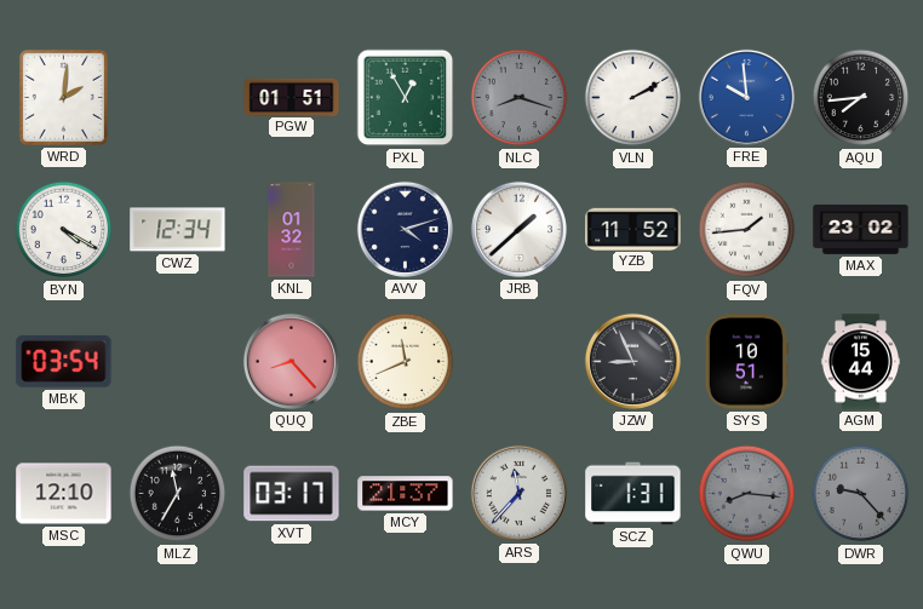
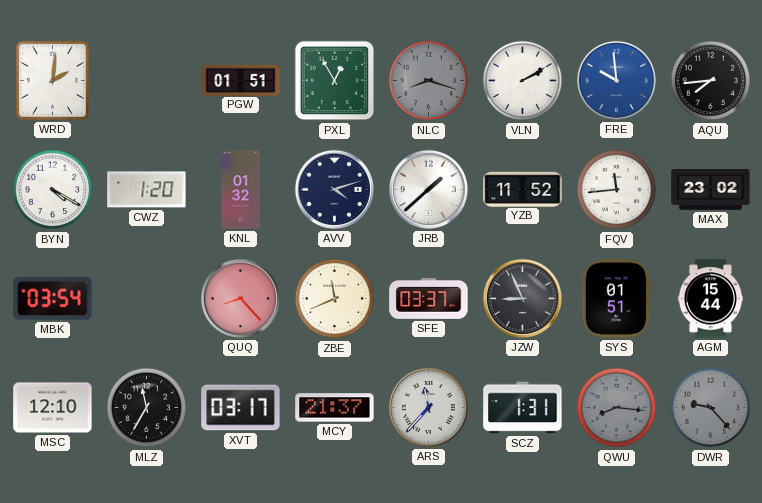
CWZ: 12:34 -> 1:20
FQV: 1:44 -> 11:44
SFE: none -> 03:37
SYS: 10:51 -> 01:51
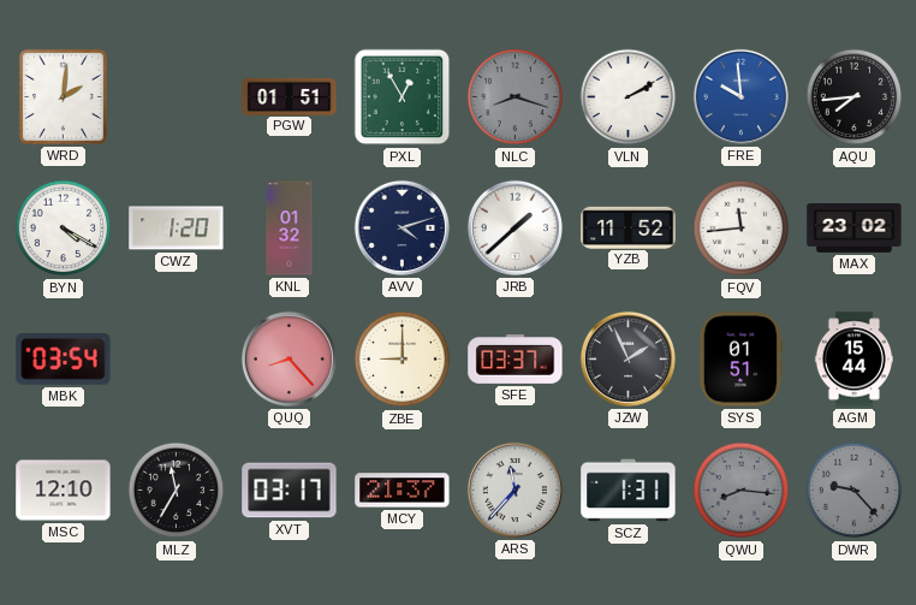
ZBE: 11:41 -> 9:00
JZW: 8:56 -> 1:56
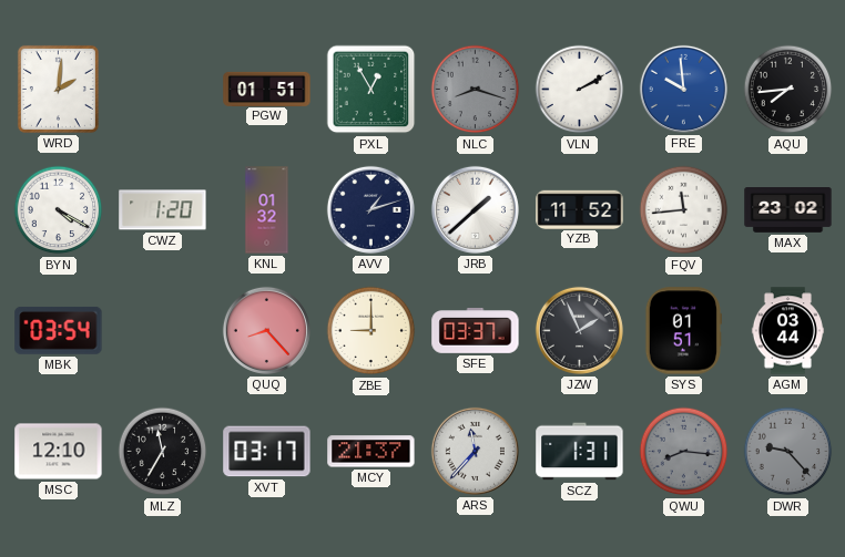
AVV: 4:12 -> 1:12
AGM: 15:44 -> 03:44
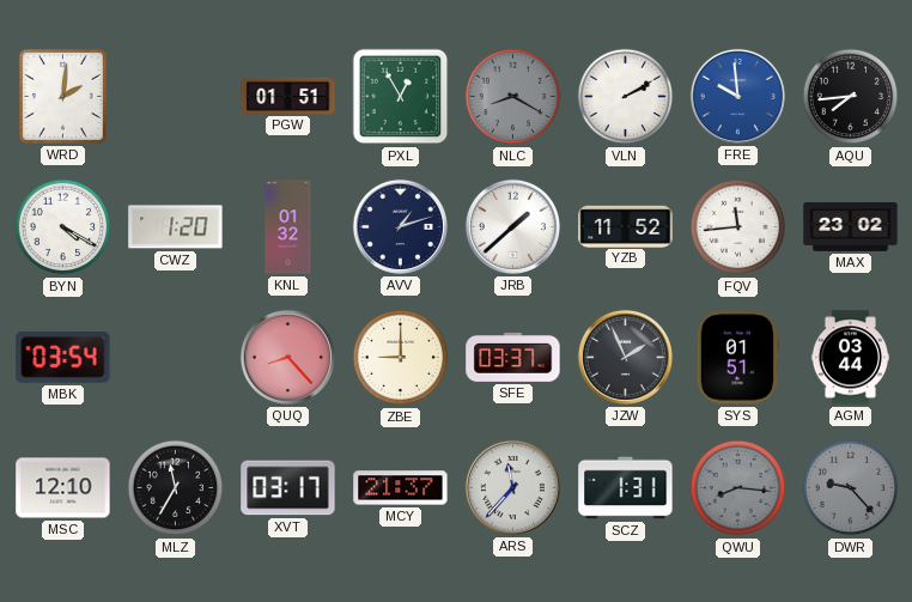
NLC: 8:18 -> 8:20
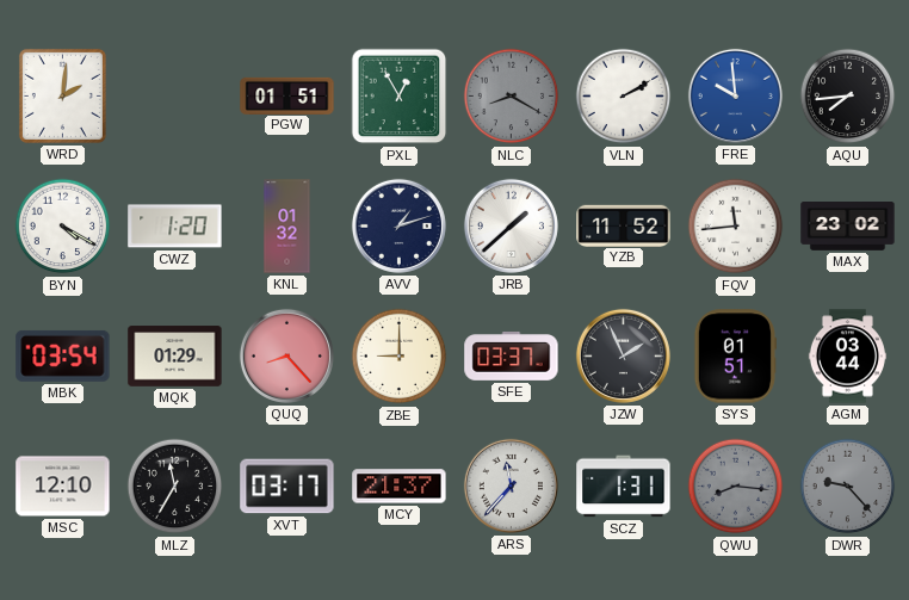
MQK: none -> 01:29
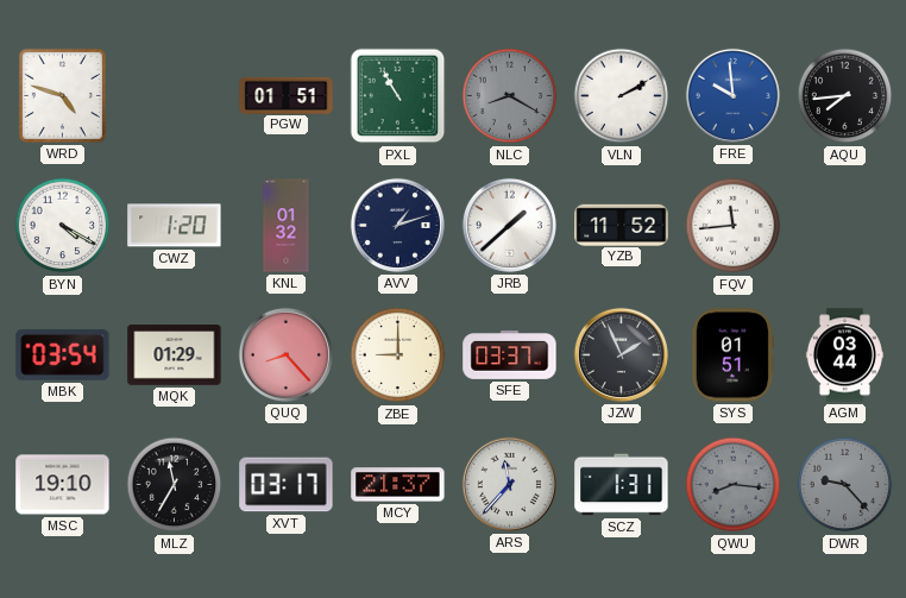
WRD: 2:01 -> 4:48
PXL: 12:55 -> 10:55
MAX: 23:02 -> none
MSC: 12:10 -> 19:10
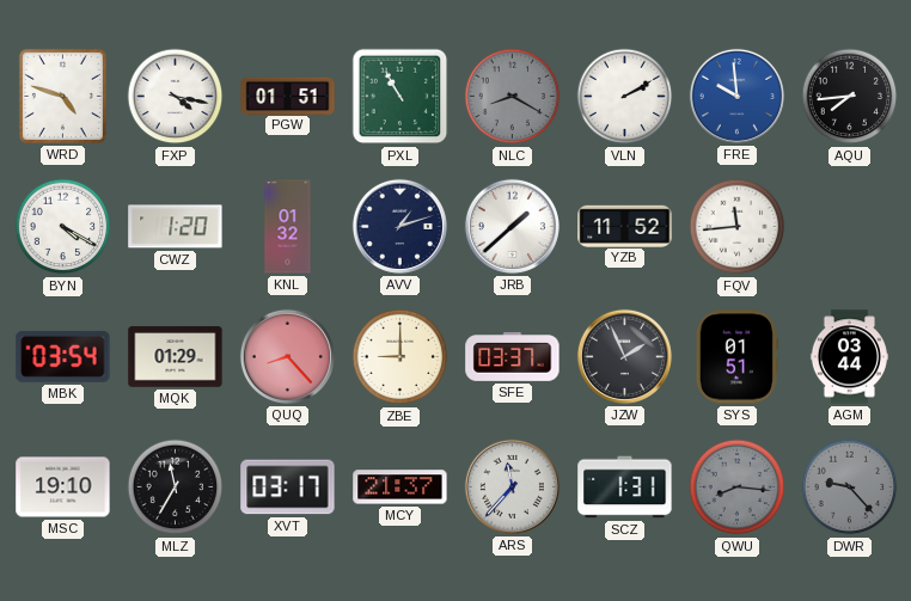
FXP: none -> 4:17
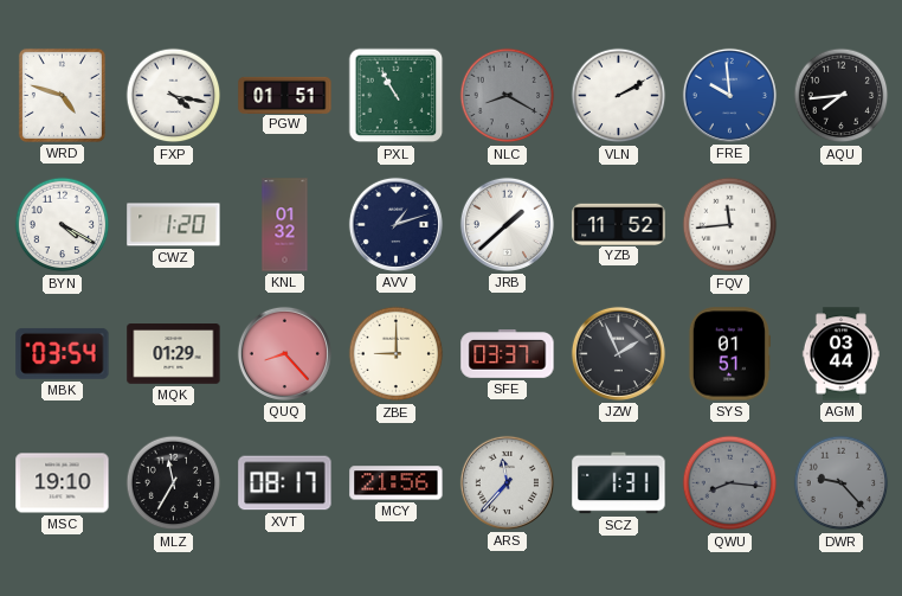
XVT: 03:17 -> 08:17
MCY: 21:37 -> 21:56
